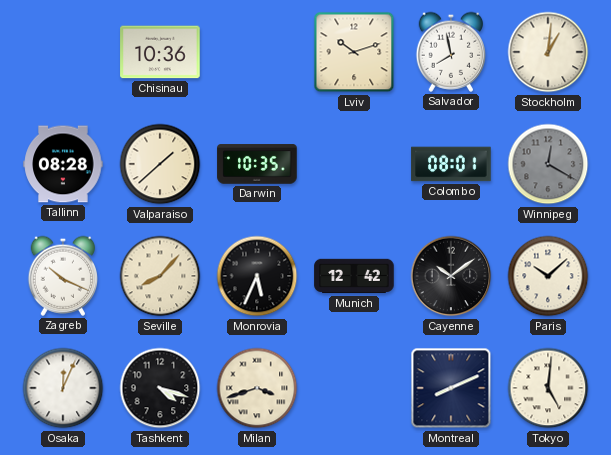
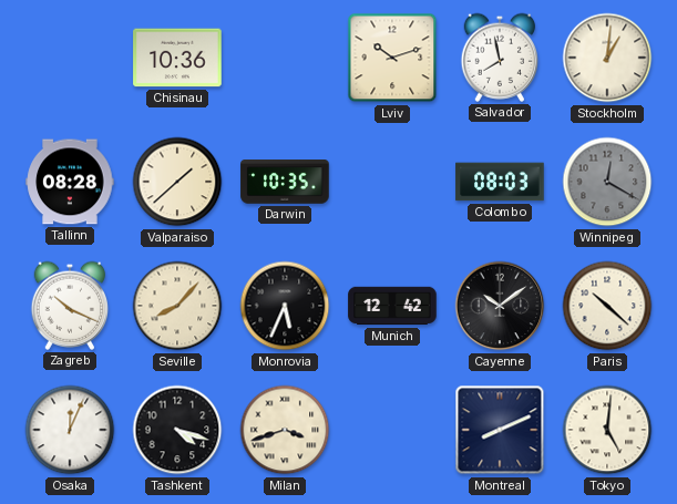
Colombo: 08:01 -> 08:03
Paris: 10:08 -> 10:22
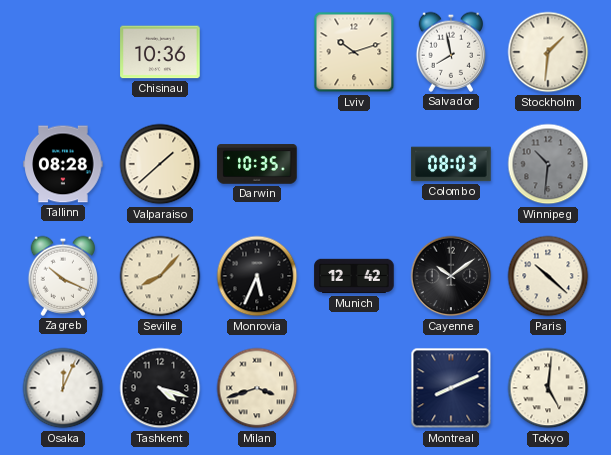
Stockholm: 1:01 -> 1:31
Winnipeg: 12:20 -> 10:31
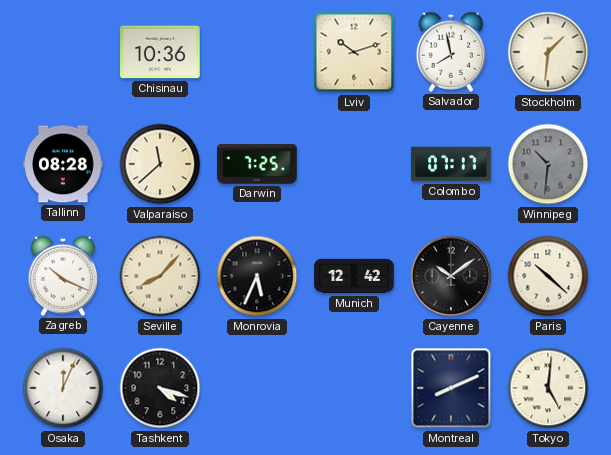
Valparaiso: 1:38 -> 11:38
Darwin: 10:35 -> 7:25
Colombo: 08:03 -> 07:17
Milan: 3:42 -> none
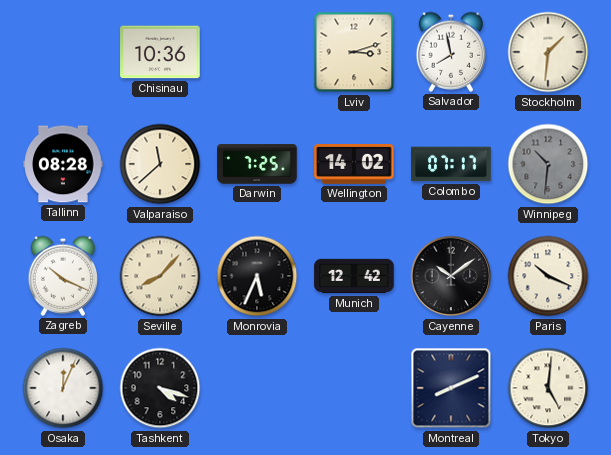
Lviv: 10:12 -> 3:12
Wellington: none -> 14:02
Paris: 10:22 -> 10:19
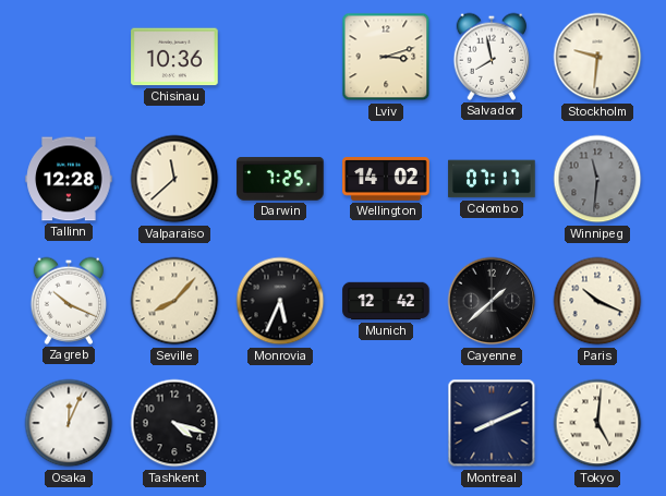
Stockholm: 1:31 -> 9:31
Tallinn: 08:28 -> 12:28
Winnipeg: 10:31 -> 11:31
Cayenne: 10:09 -> 1:38
